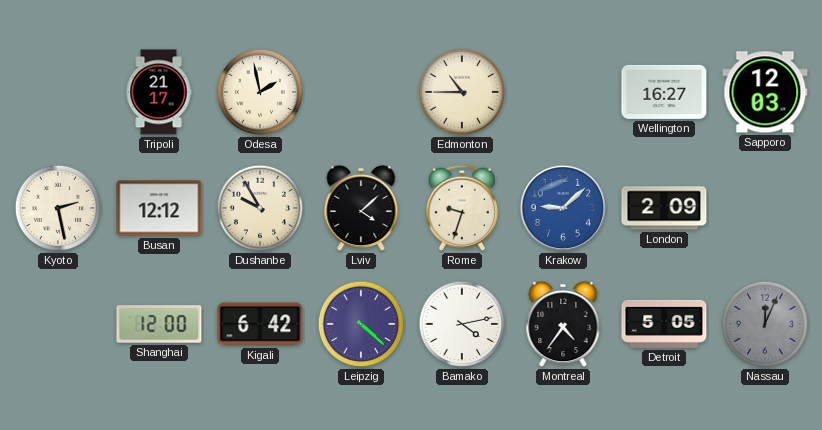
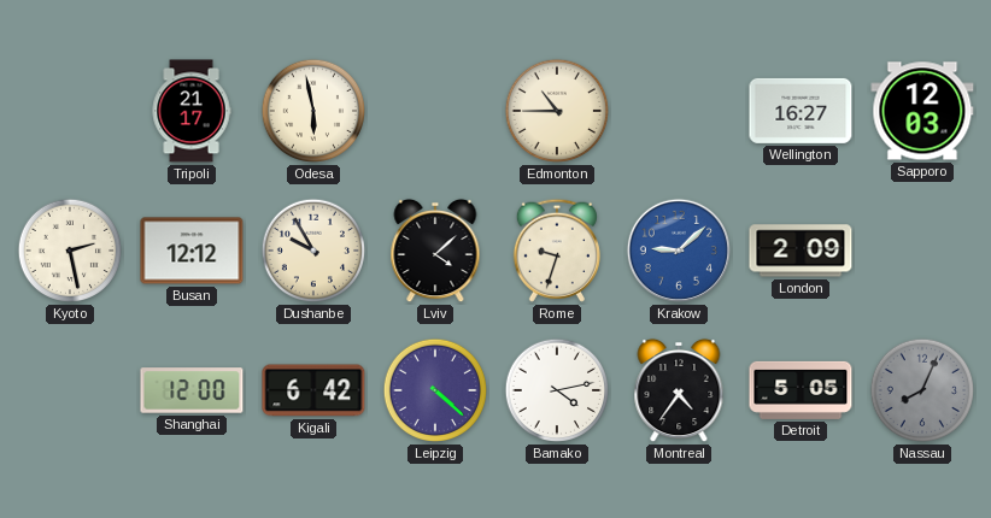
Odesa: 1:58 -> 5:58
Nassau: 12:04 -> 8:04
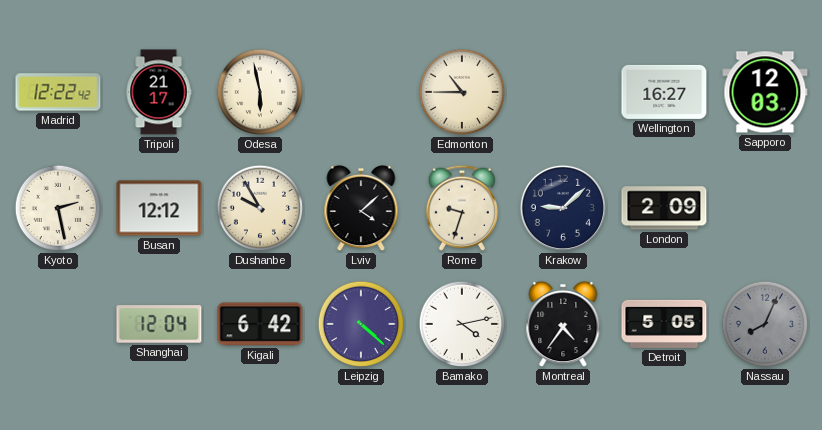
Madrid: none -> 12:22
Krakow dial: blue -> navy
Shanghai: 12:00 -> 12:04
